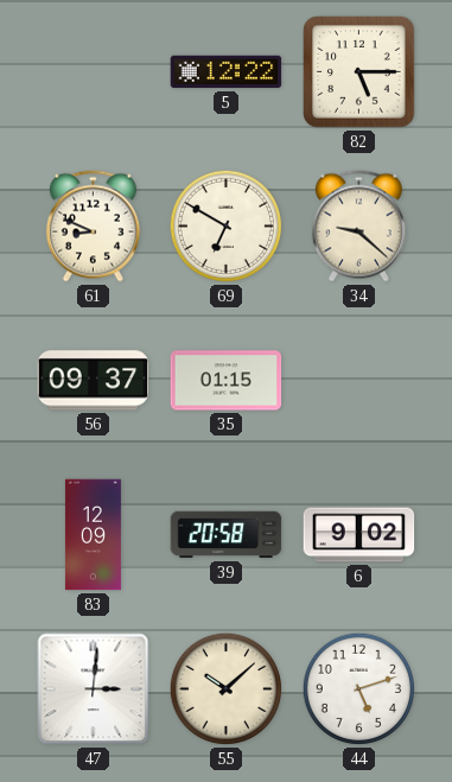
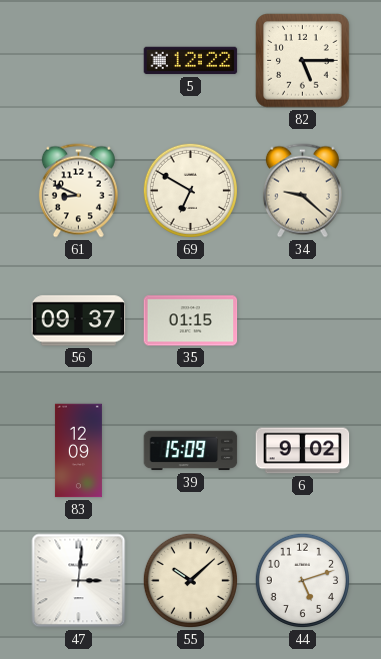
39: 20:58 -> 15:09
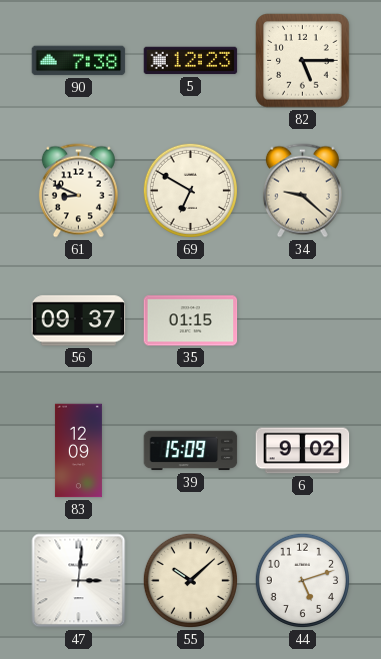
90: none -> 7:38
5: 12:22 -> 12:23
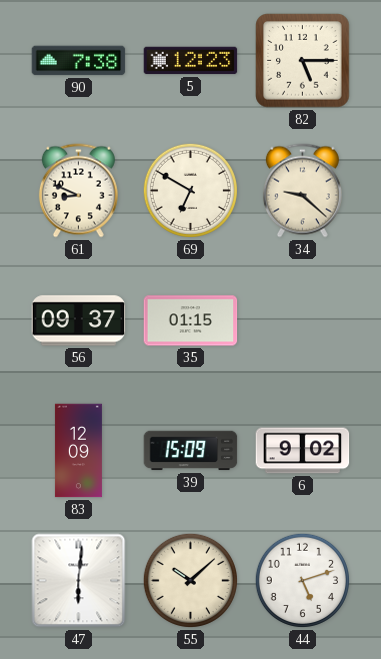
47: 3:01 -> 6:01
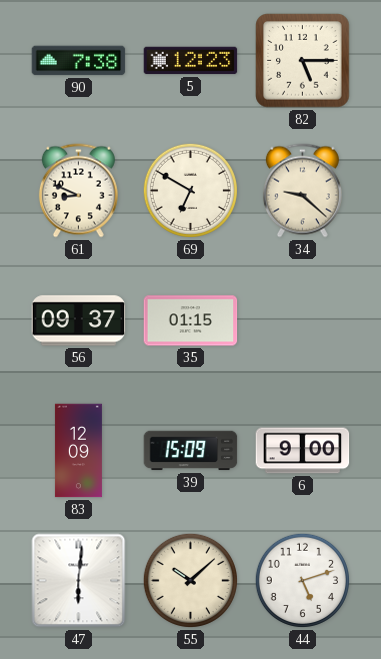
6: 9:02 -> 9:00
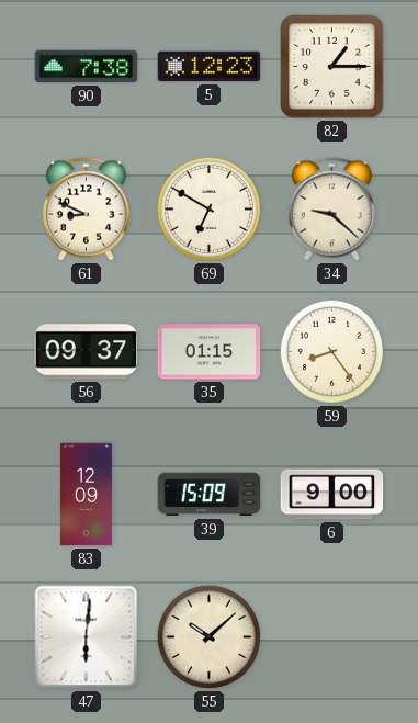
82: 5:15 -> 1:15
59: none -> 8:24
44: 5:12 -> none
